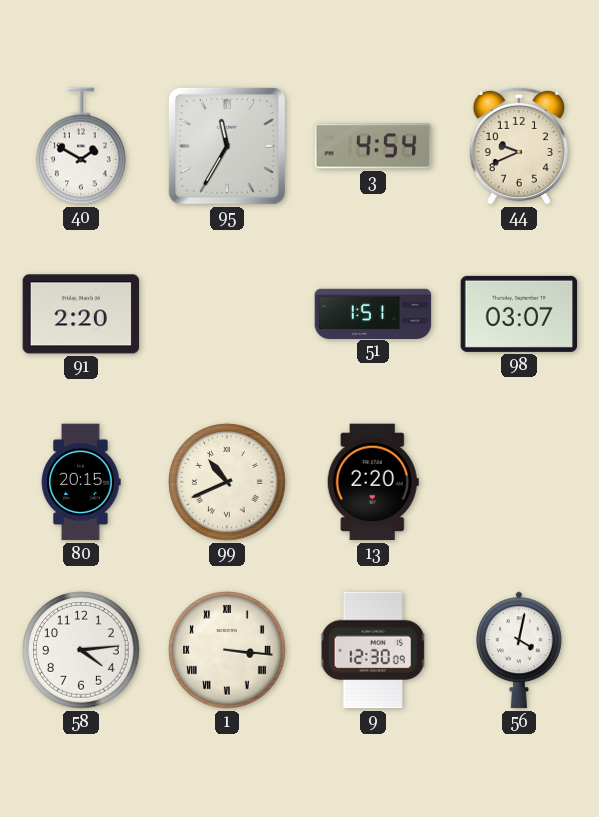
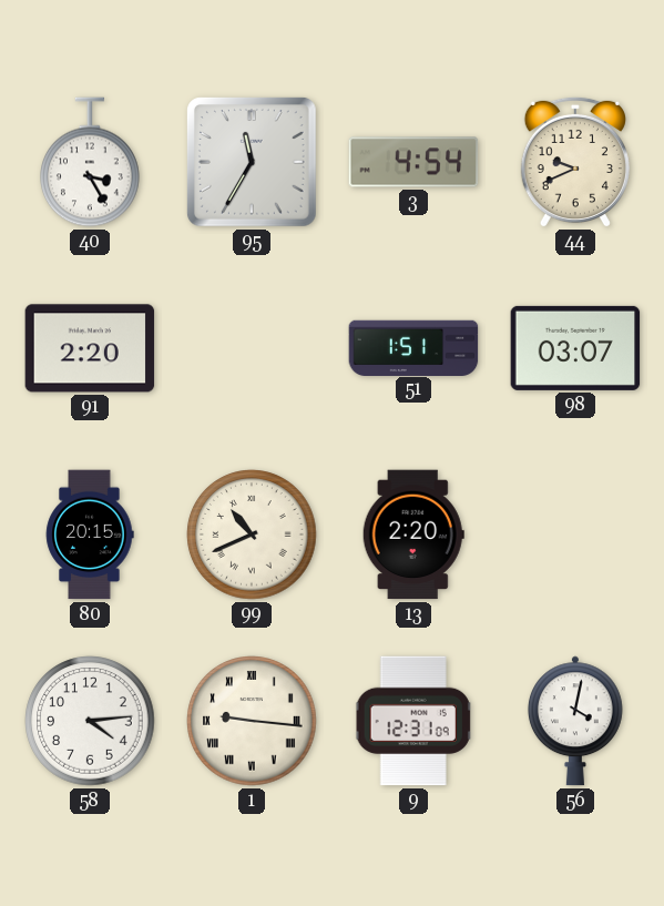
40: 1:50 -> 3:25
1: 3:16 -> 9:16
9: 12:30 -> 12:31
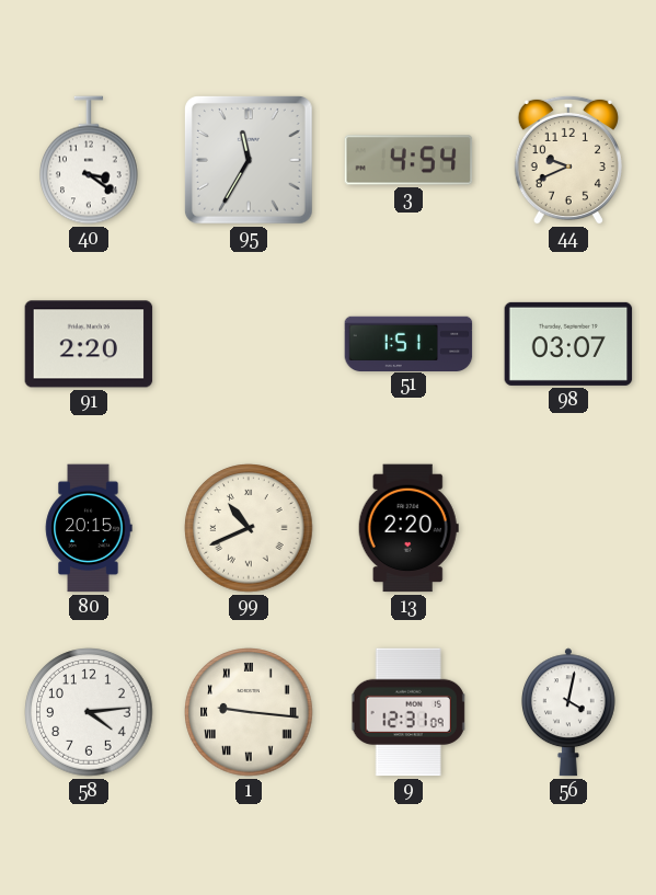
40: 3:25 -> 3:21
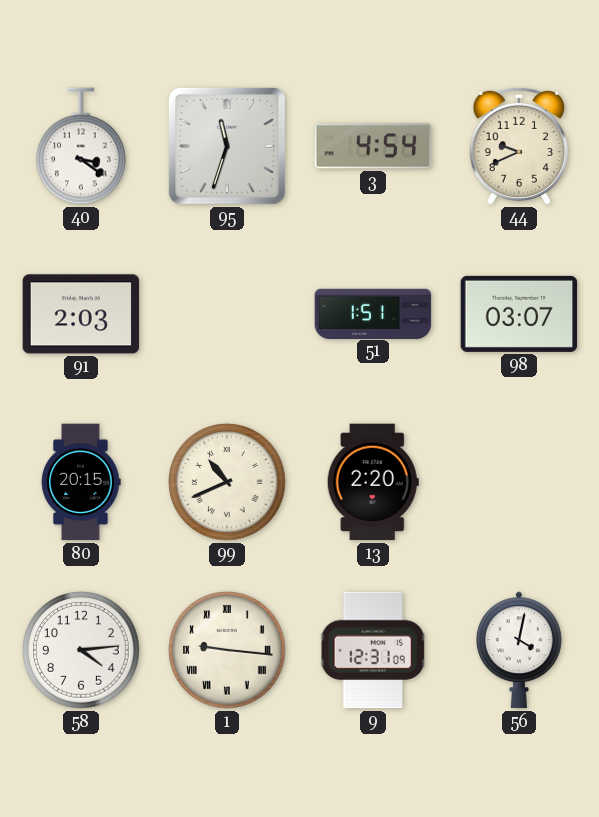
95: 11:35 -> 11:33
91: 2:20 -> 2:03
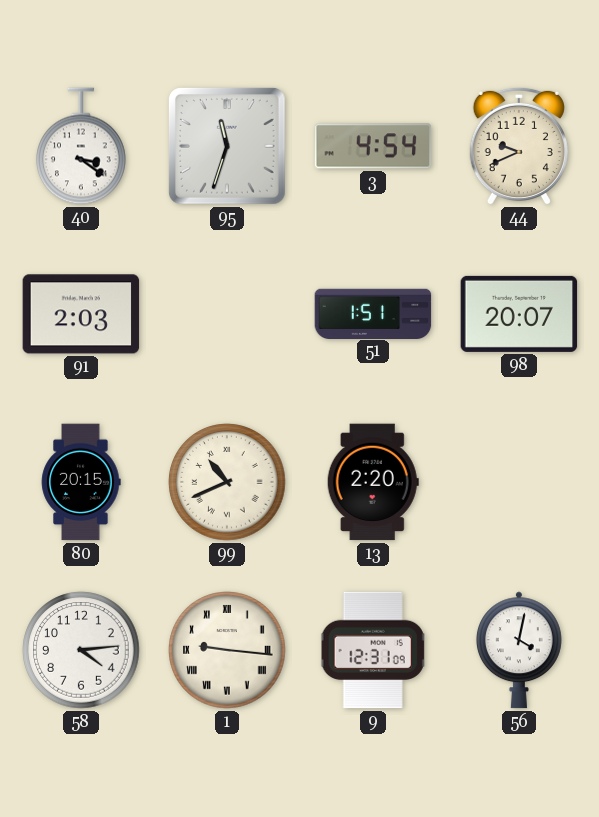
98: 03:07 -> 20:07
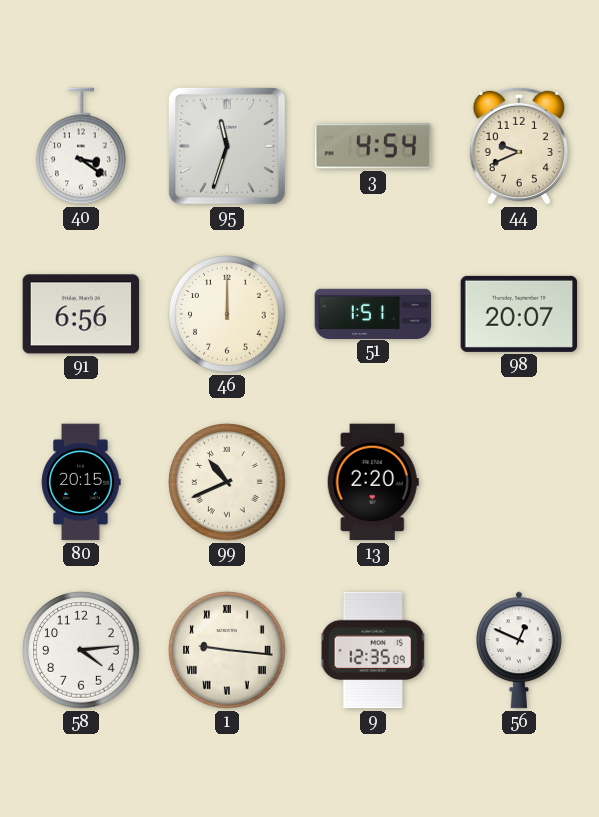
91: 2:03 -> 6:56
46: none -> 12:00
9: 12:31 -> 12:35
56: 4:02 -> 12:49
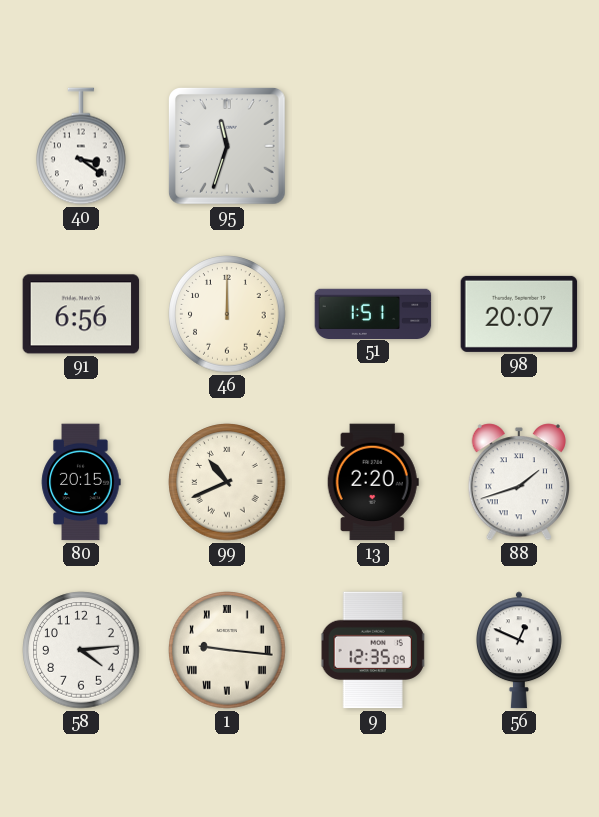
3: 4:54 -> none
44: 9:41 -> none
88: none -> 1:42
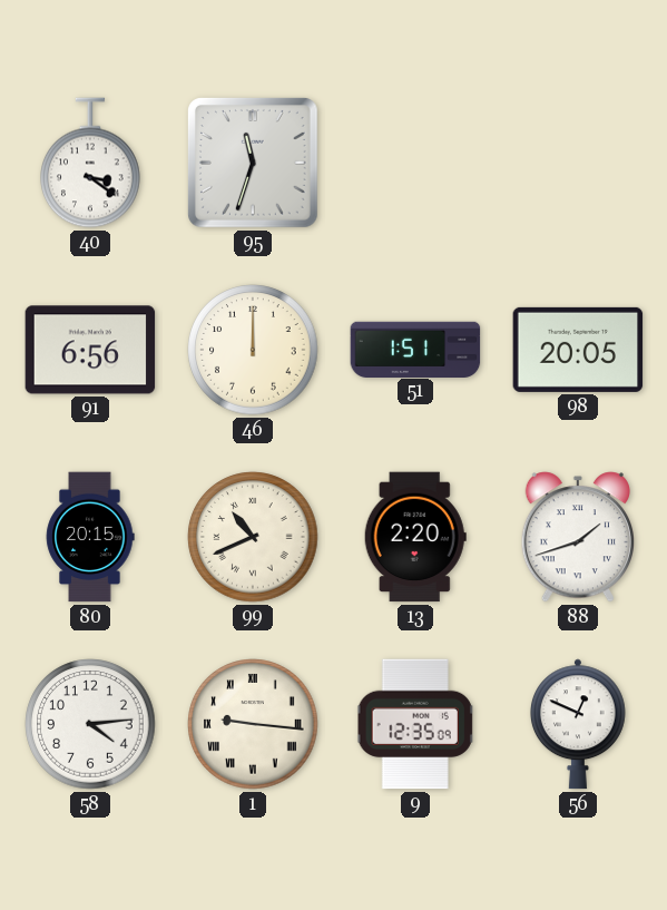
98: 20:07 -> 20:05
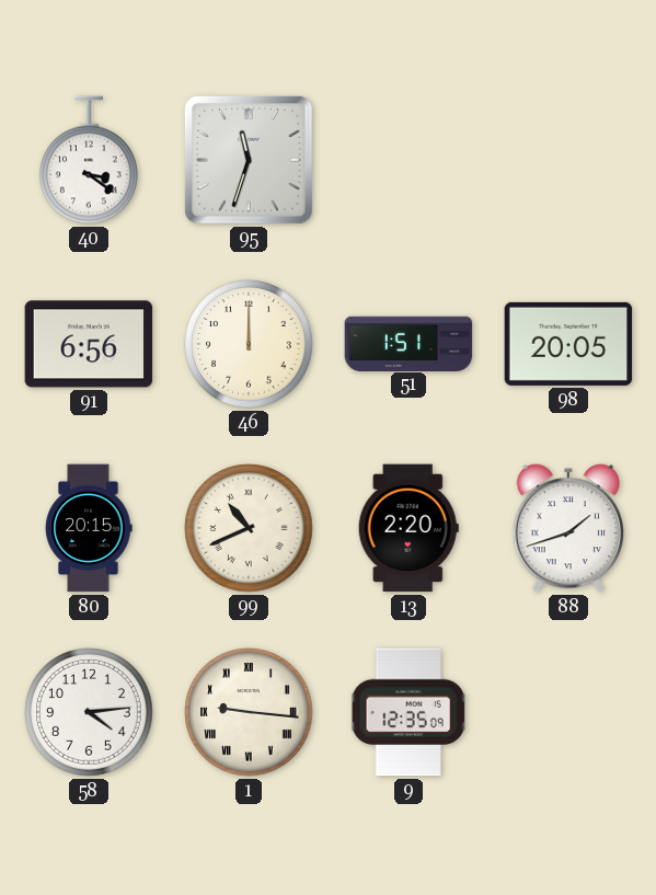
56: 12:49 -> none
